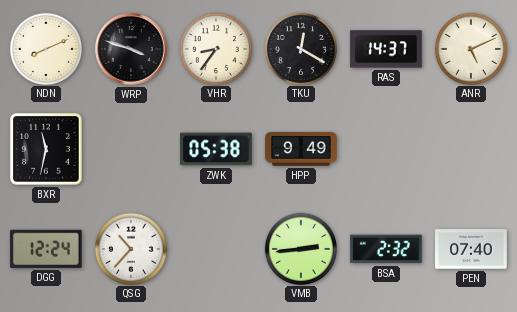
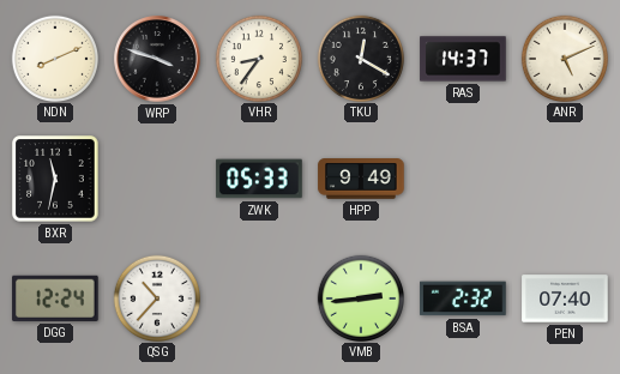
ZWK: 05:38 -> 05:33
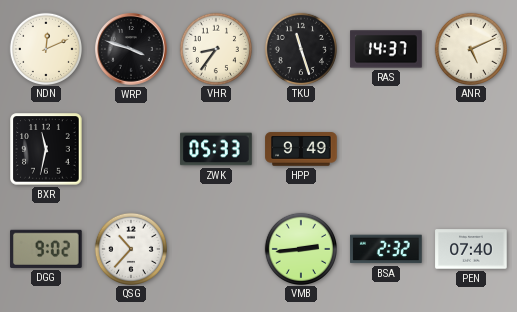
NDN: 8:11 -> 12:11
TKU: 12:20 -> 11:27
DGG: 12:24 -> 9:02
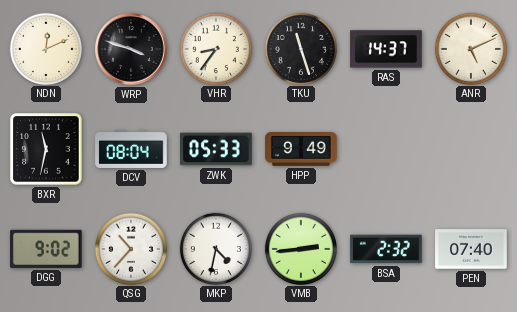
DCV: none -> 08:04
MKP: none -> 4:32
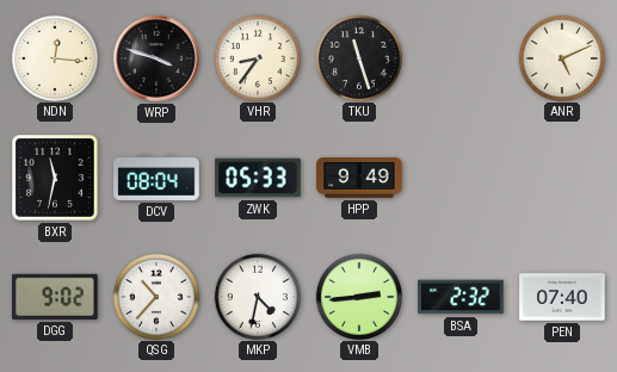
NDN: 12:11 -> 12:16
RAS: 14:37 -> none
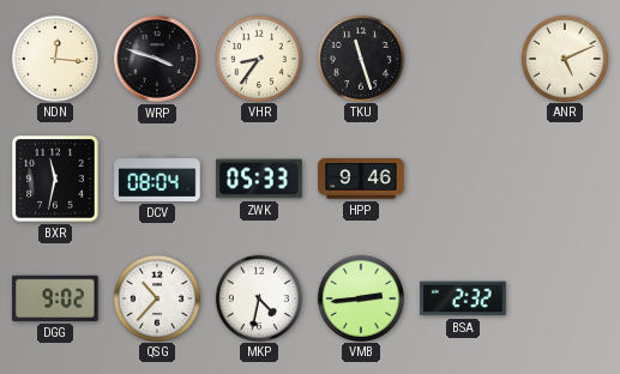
HPP: 9:49 -> 9:46
PEN: 07:40 -> none
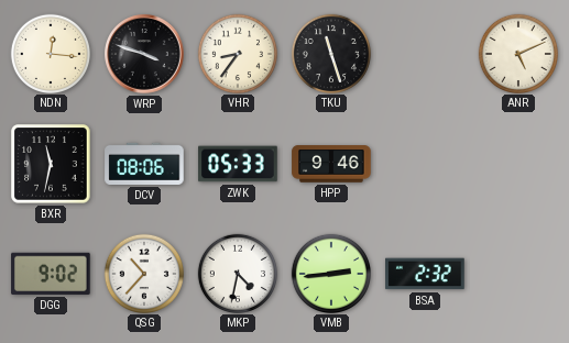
DCV: 08:04 -> 08:06
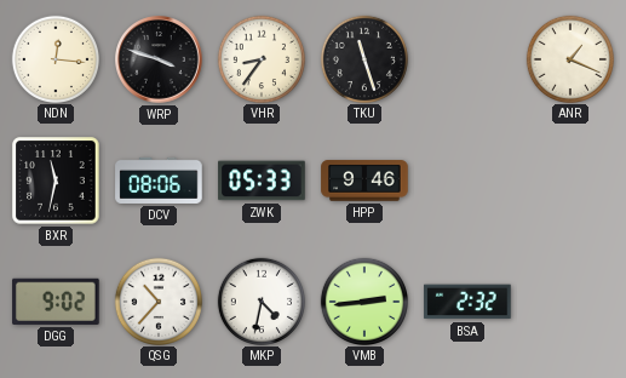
ANR: 5:11 -> 1:19
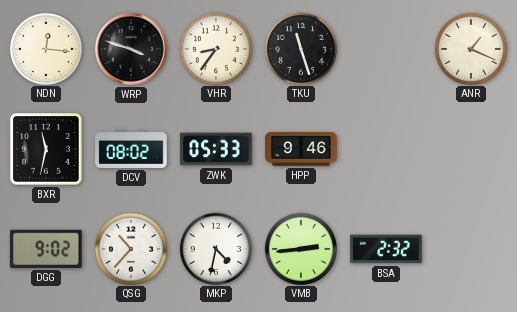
DCV: 08:06 -> 08:02
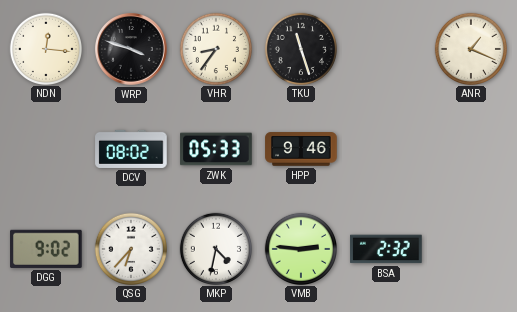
BXR: 11:32 -> none
QSG: 10:37 -> 6:37
VMB: 2:44 -> 2:46
